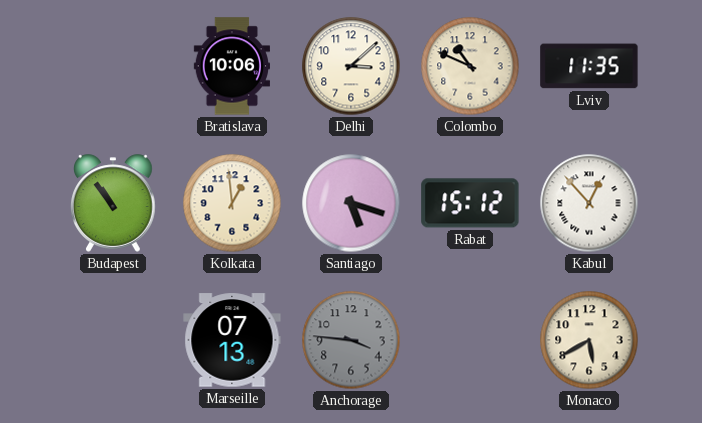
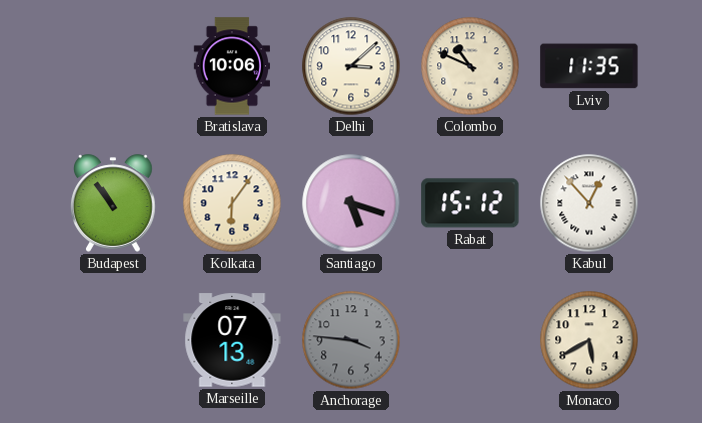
Kolkata: 12:59 -> 6:06
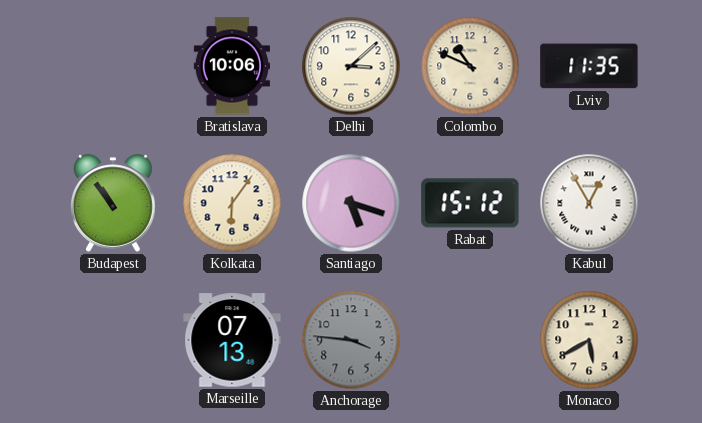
Kabul: 12:53 -> 12:55
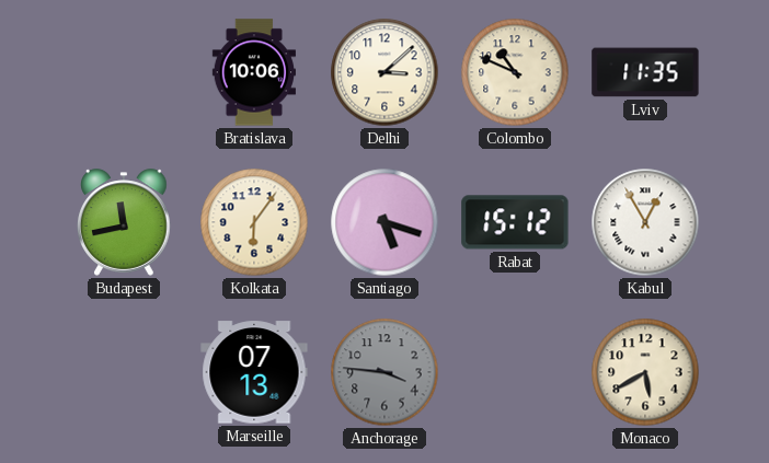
Budapest: 10:54 -> 11:43
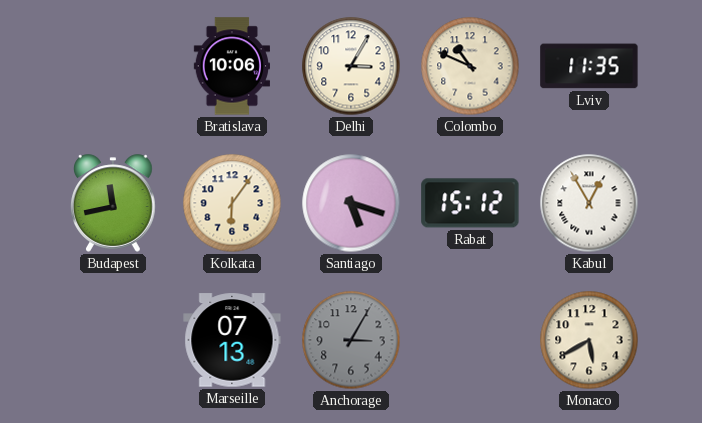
Delhi: 3:08 -> 3:05
Anchorage: 3:46 -> 3:05
